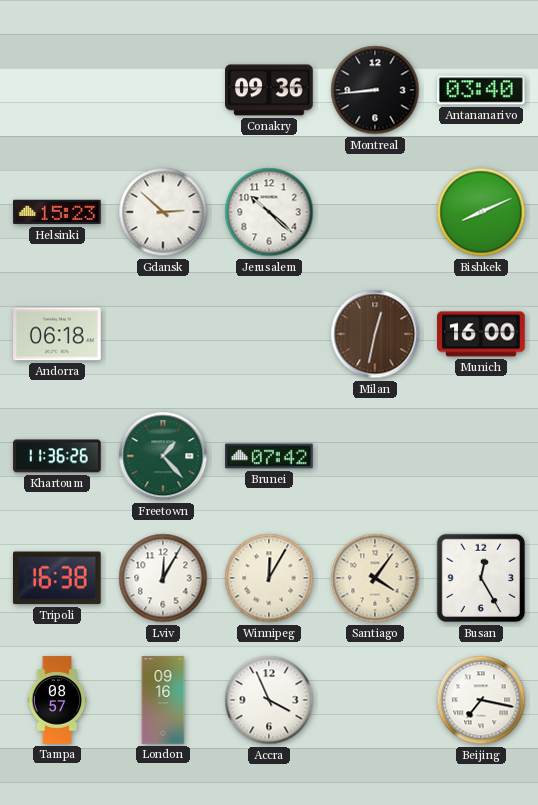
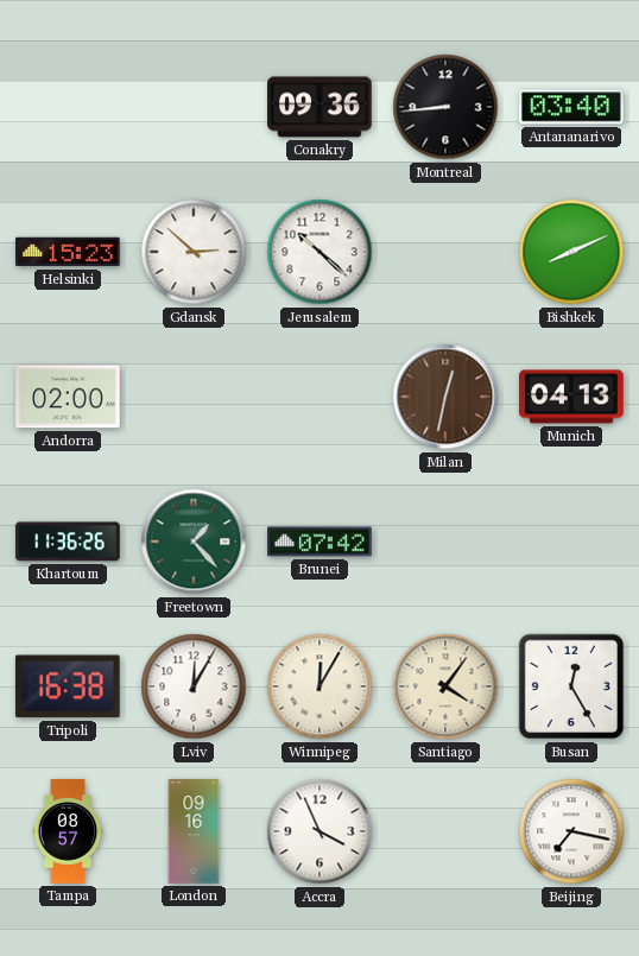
Andorra: 06:18 -> 02:00
Munich: 16:00 -> 04:13
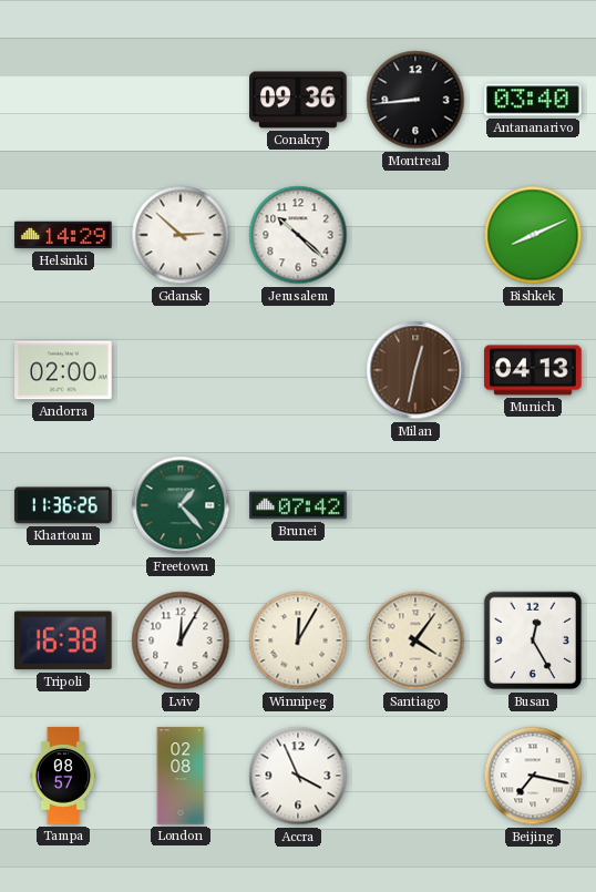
Helsinki: 15:23 -> 14:29
London: 09:16 -> 02:08
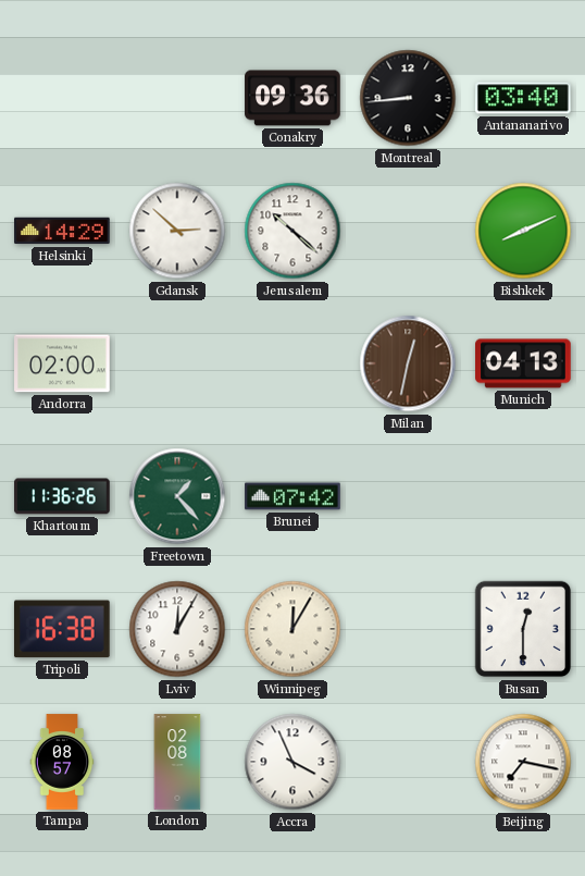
Santiago: 4:06 -> none
Busan: 12:25 -> 12:30
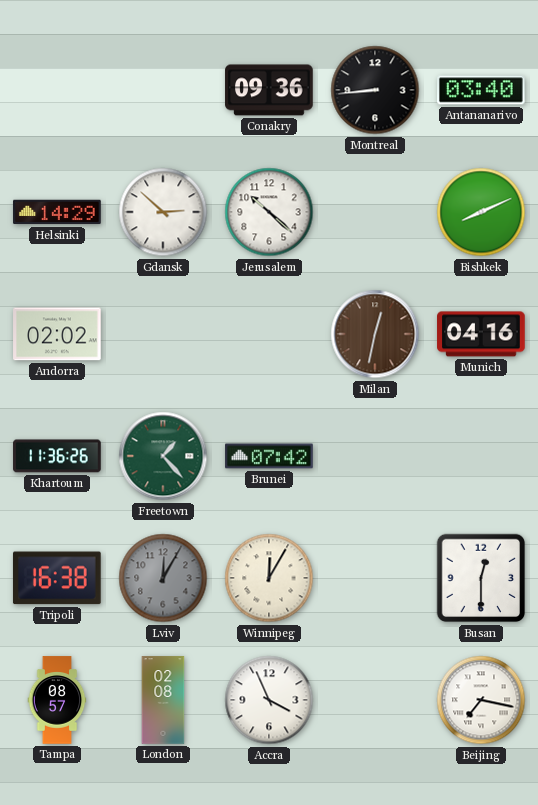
Andorra: 02:00 -> 02:02
Munich: 04:13 -> 04:16
Lviv dial: white -> grey
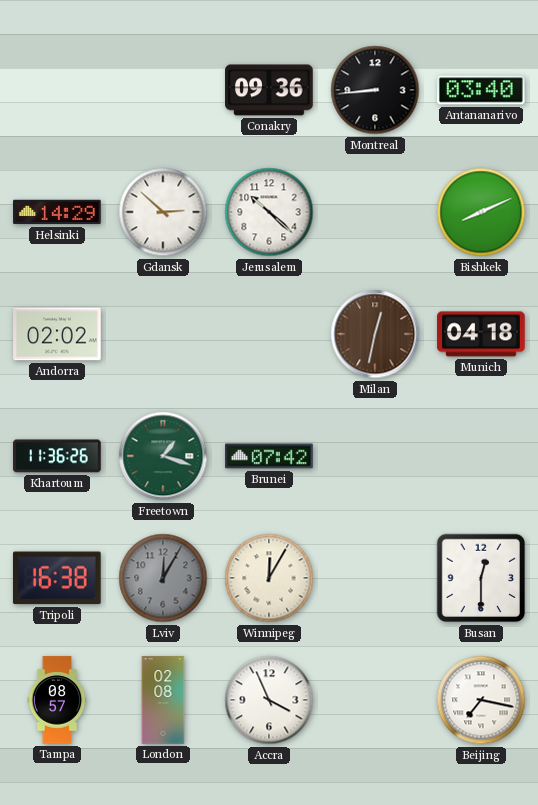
Munich: 04:16 -> 04:18
Freetown: 1:23 -> 1:18
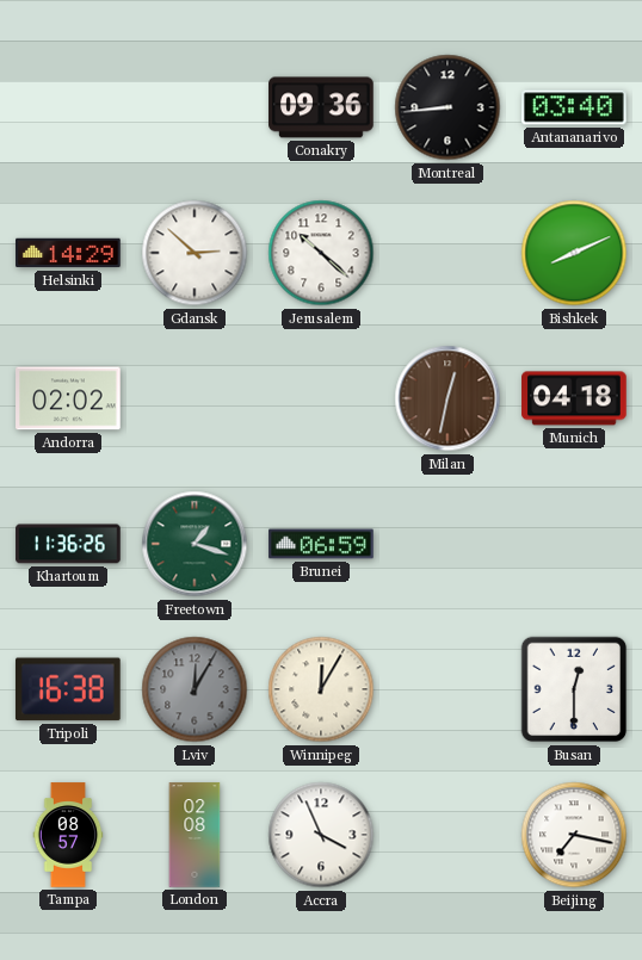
Brunei: 07:42 -> 06:59
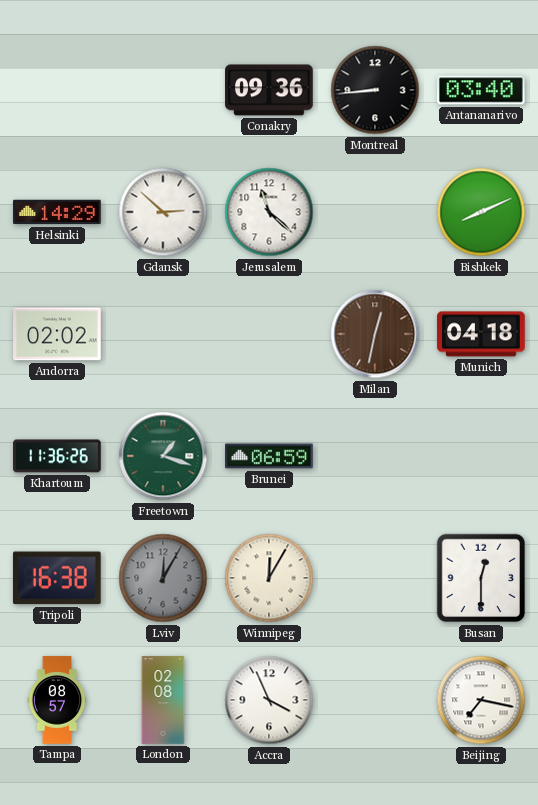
Jerusalem: 10:22 -> 11:22
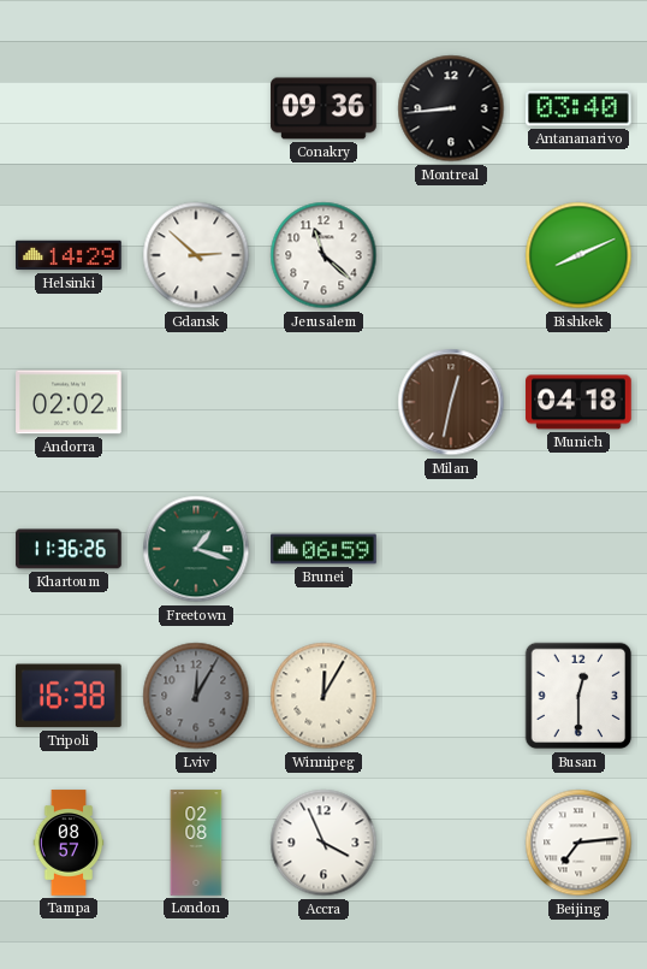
Beijing: 7:17 -> 7:14
